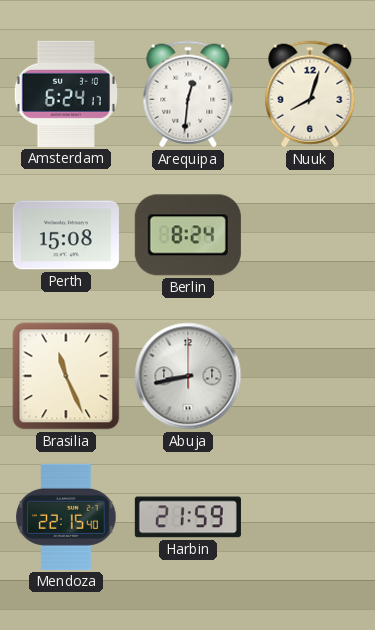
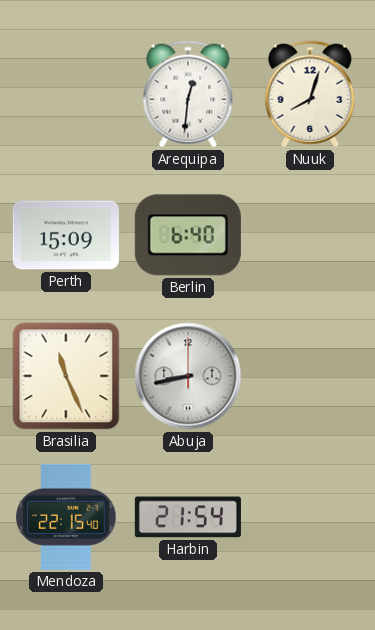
Amsterdam: 6:24 -> none
Perth: 15:08 -> 15:09
Berlin: 8:24 -> 6:40
Harbin: 21:59 -> 21:54
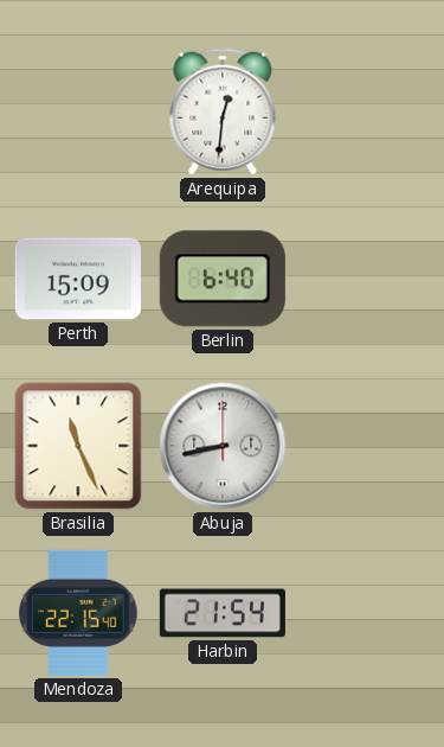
Nuuk: 8:03 -> none
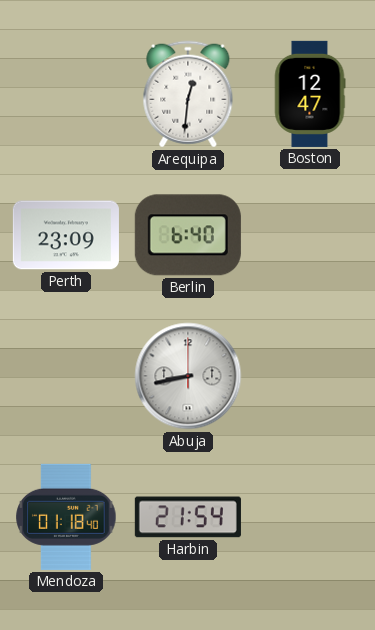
Boston: none -> 12:47
Perth: 15:09 -> 23:09
Brasilia: 11:26 -> none
Mendoza: 22:15 -> 01:18
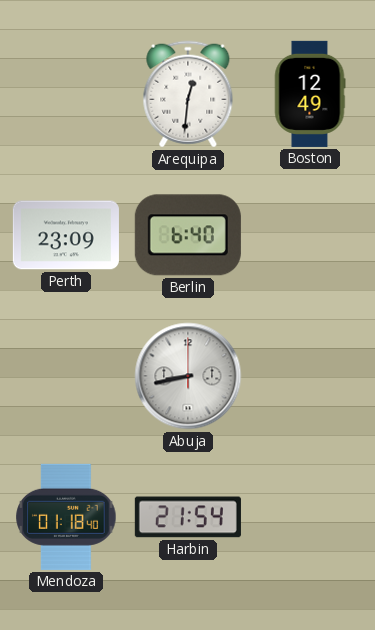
Boston: 12:47 -> 12:49
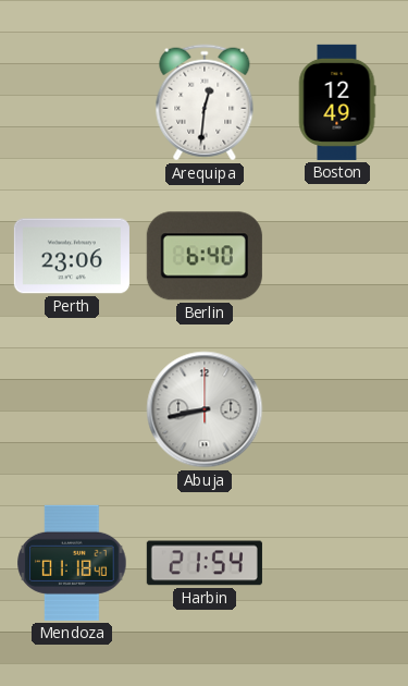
Perth: 23:09 -> 23:06
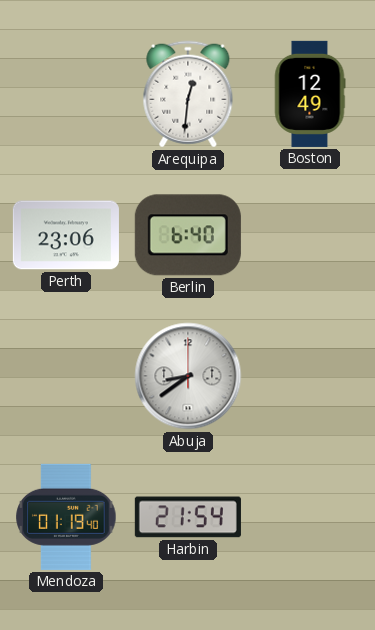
Abuja: 8:43 -> 8:39
Mendoza: 01:18 -> 01:19
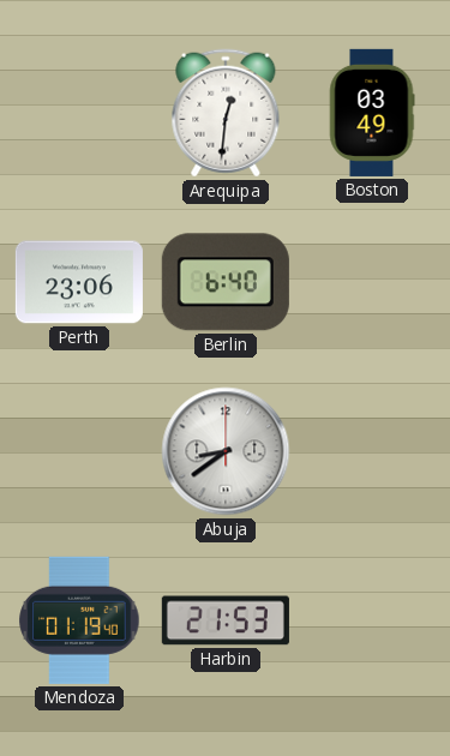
Boston: 12:49 -> 03:49
Harbin: 21:54 -> 21:53
